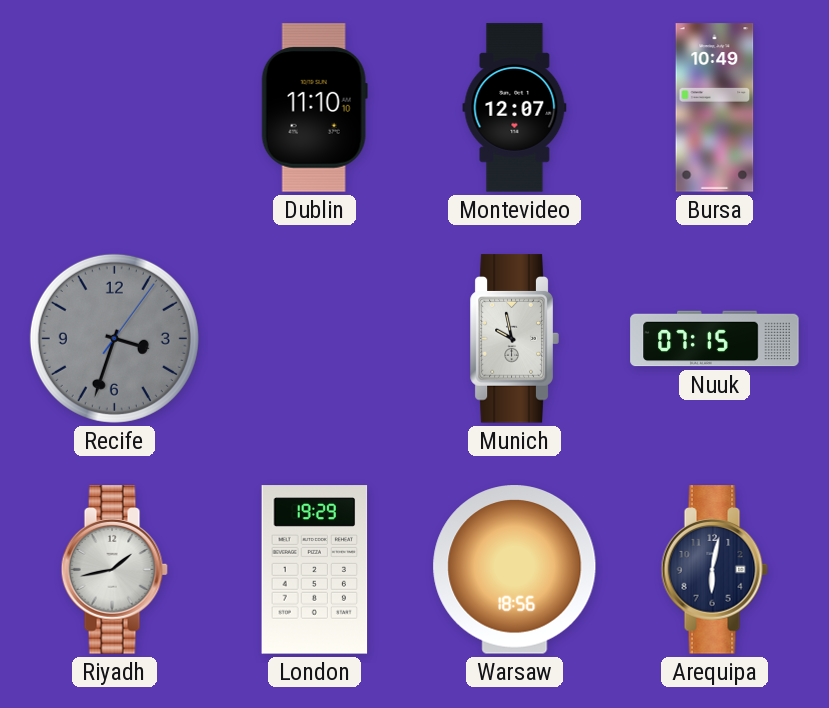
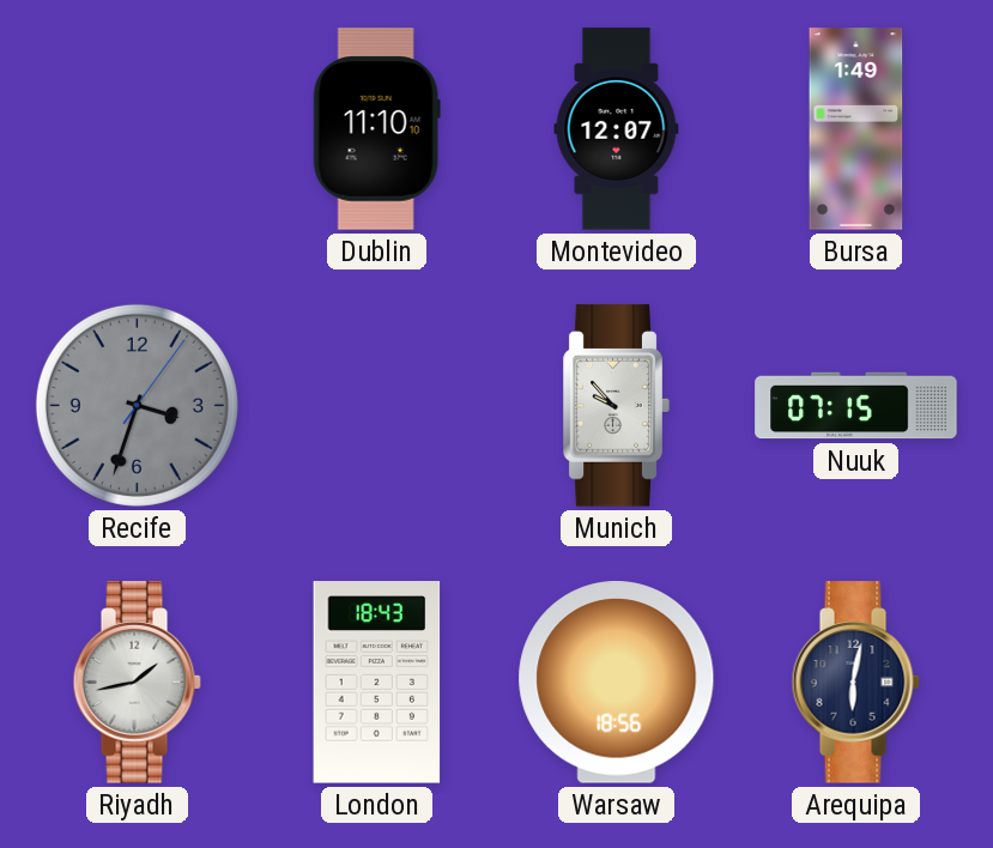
Bursa: 10:49 -> 1:49
Munich: 9:58 -> 9:53
London: 19:29 -> 18:43
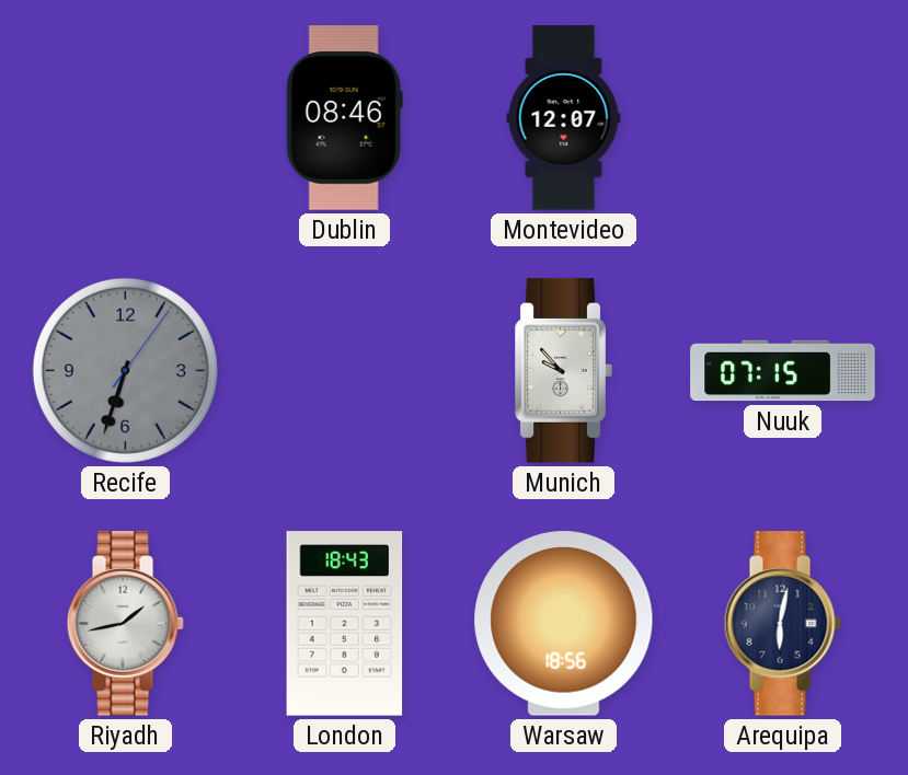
Dublin: 11:10 -> 08:46
Bursa: 1:49 -> none
Recife: 3:33 -> 6:33
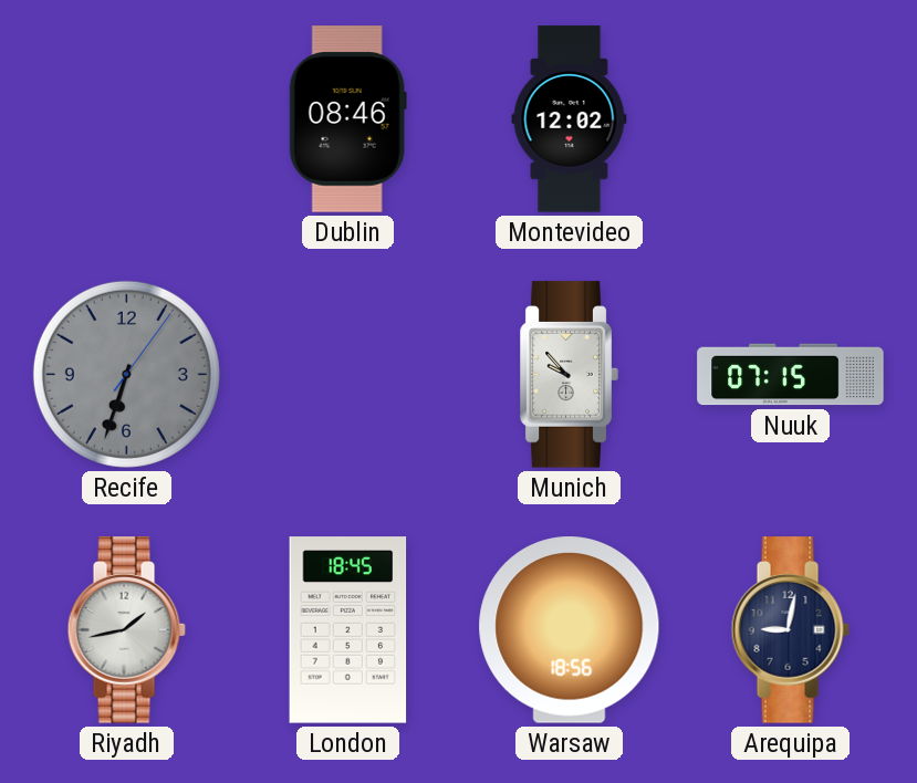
Montevideo: 12:07 -> 12:02
London: 18:43 -> 18:45
Arequipa: 6:02 -> 9:02
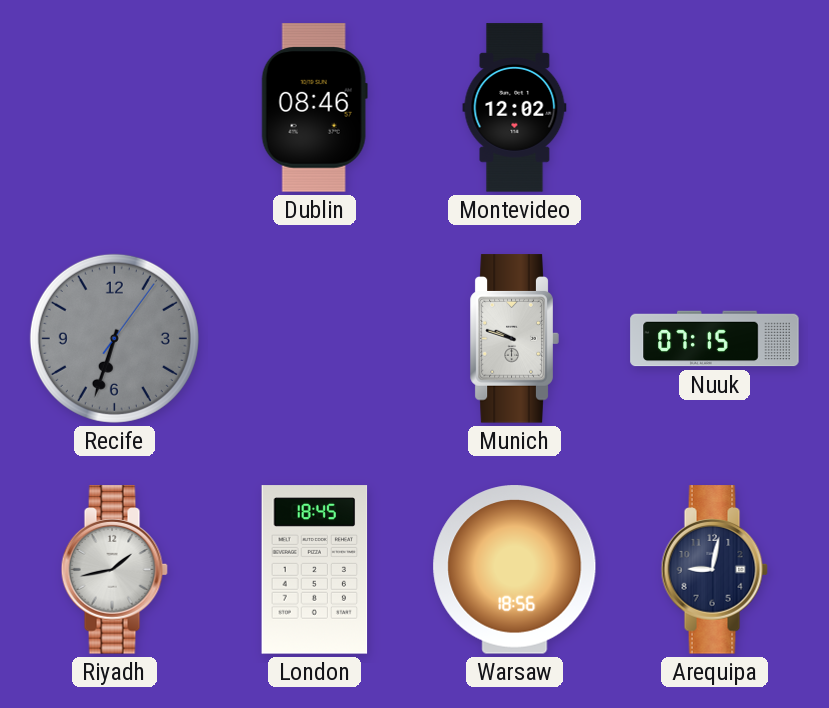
Munich: 9:53 -> 9:48
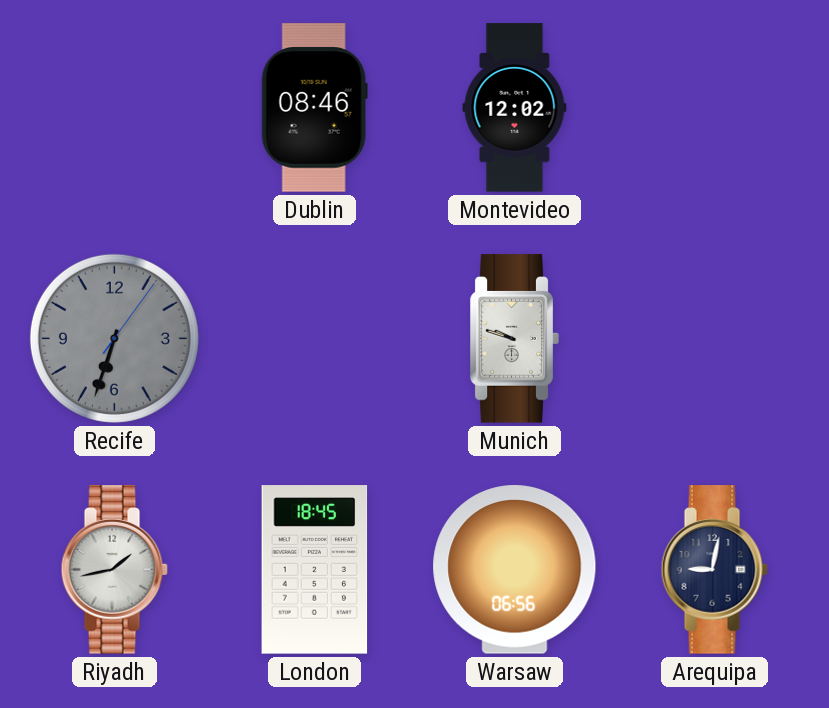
Nuuk: 07:15 -> none
Warsaw: 18:56 -> 06:56
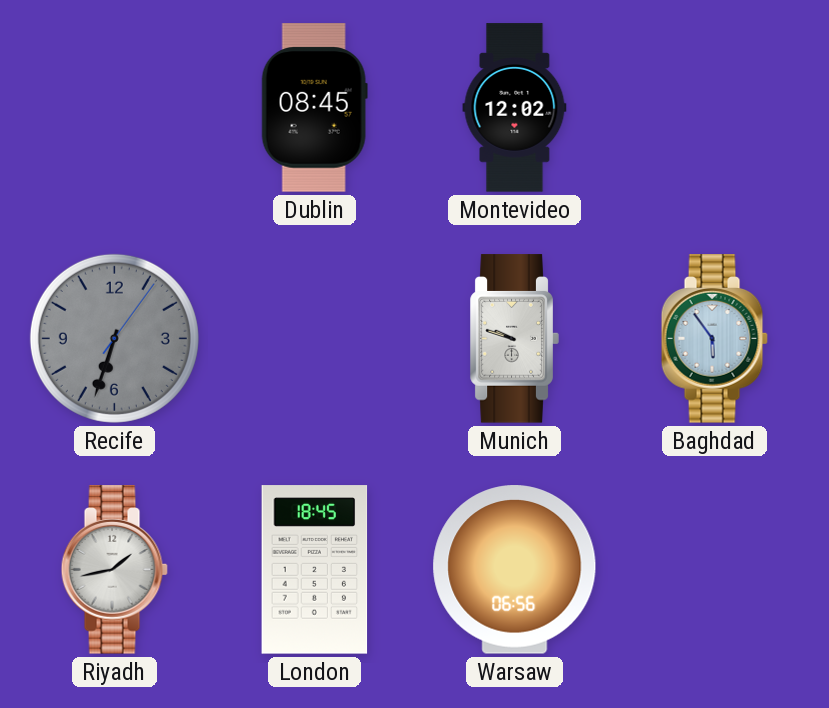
Dublin: 08:46 -> 08:45
Baghdad: none -> 5:54
Arequipa: 9:02 -> none
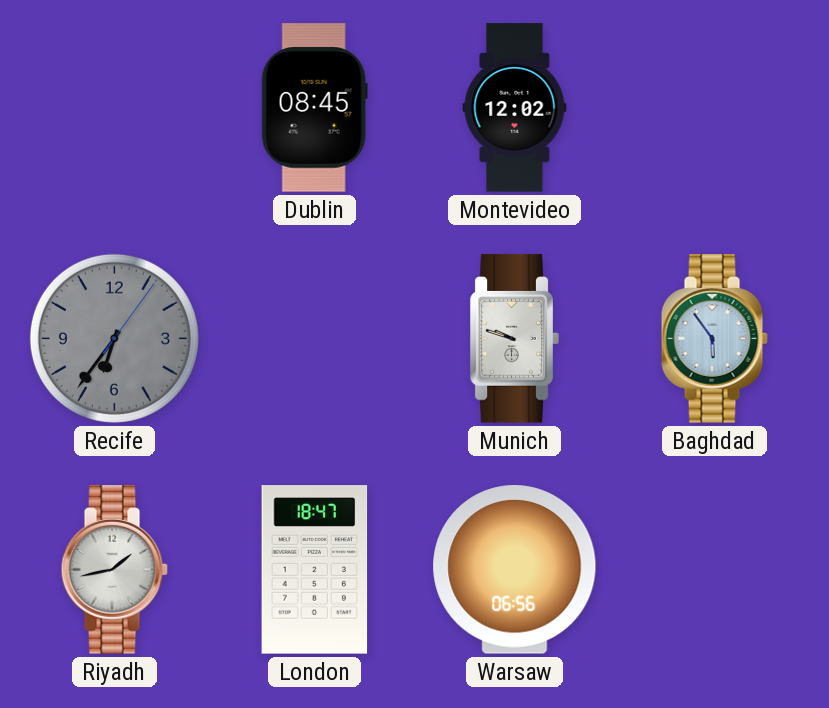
Recife: 6:33 -> 6:36
London: 18:45 -> 18:47
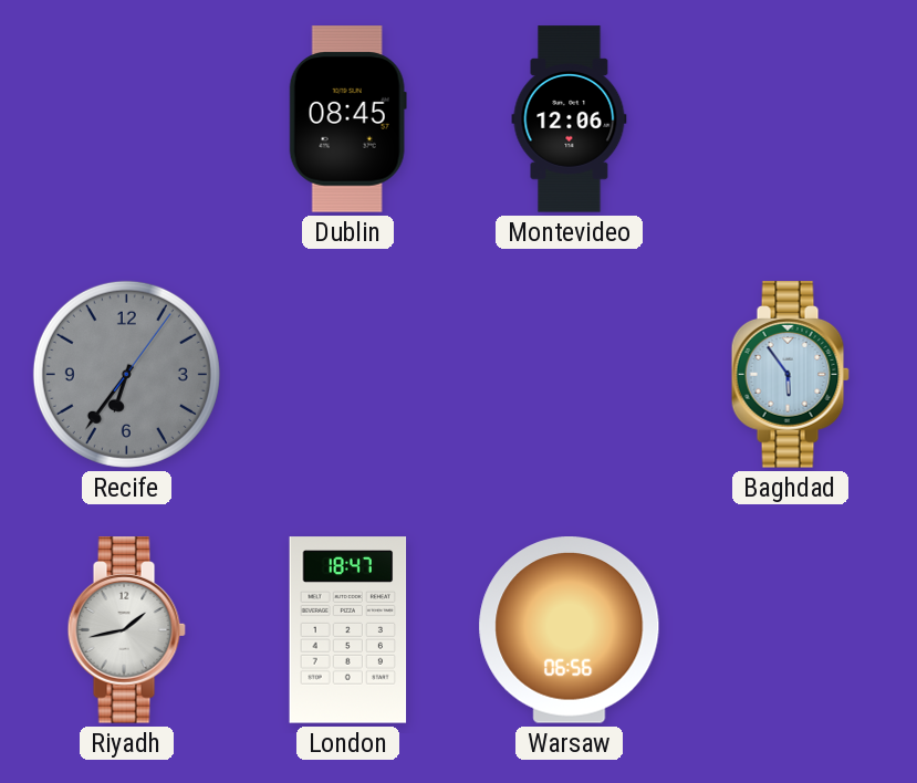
Montevideo: 12:02 -> 12:06
Munich: 9:48 -> none
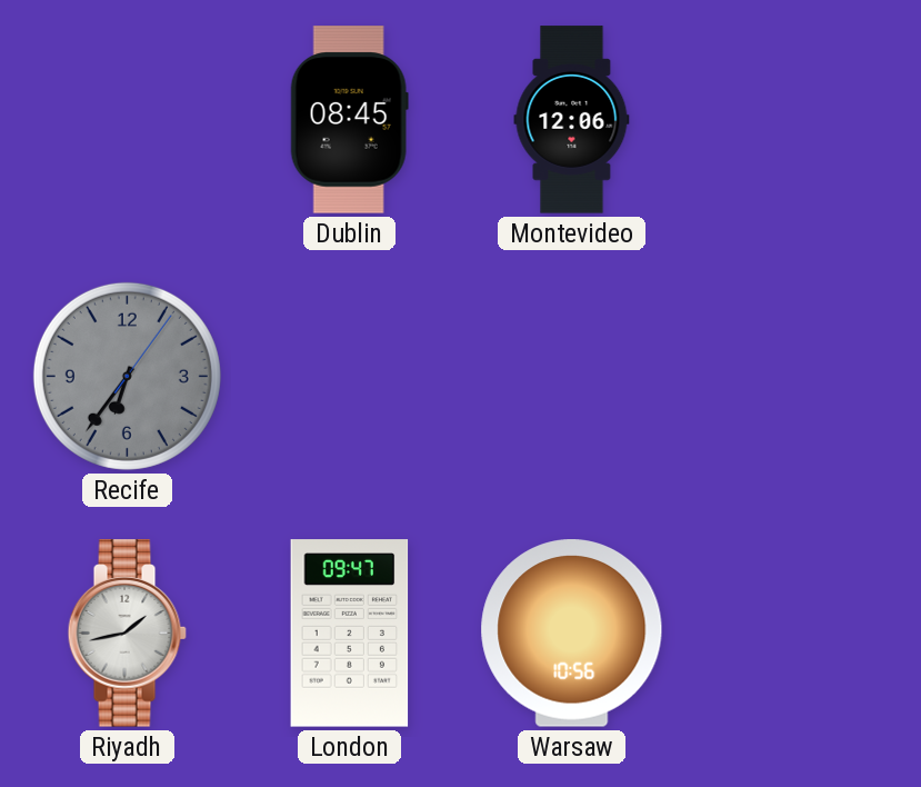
Baghdad: 5:54 -> none
London: 18:47 -> 09:47
Warsaw: 06:56 -> 10:56
